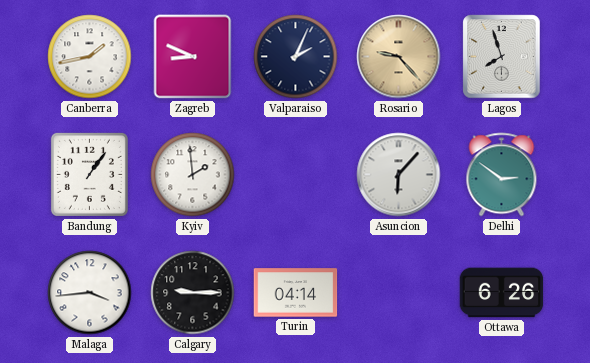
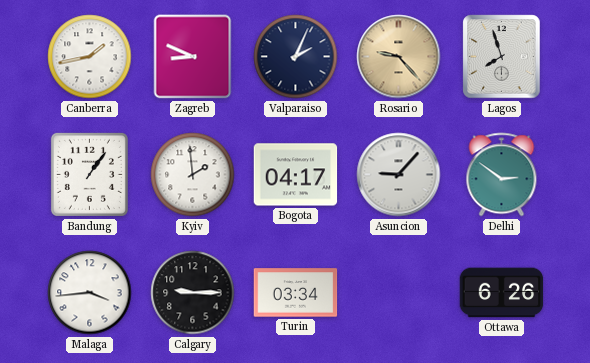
Bogota: none -> 04:17
Asuncion: 6:07 -> 9:07
Turin: 04:14 -> 03:34
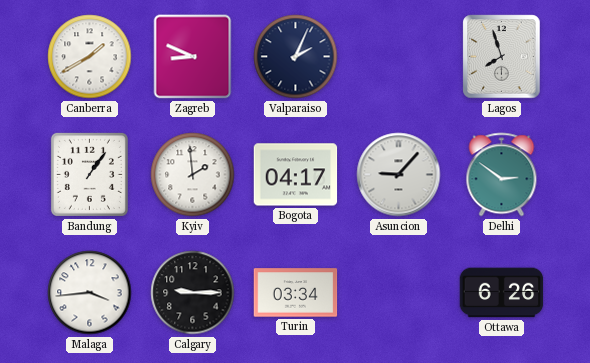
Canberra: 1:43 -> 1:40
Rosario: 9:23 -> none
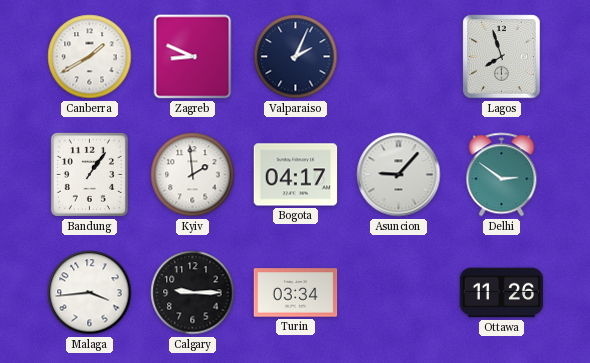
Ottawa: 6:26 -> 11:26
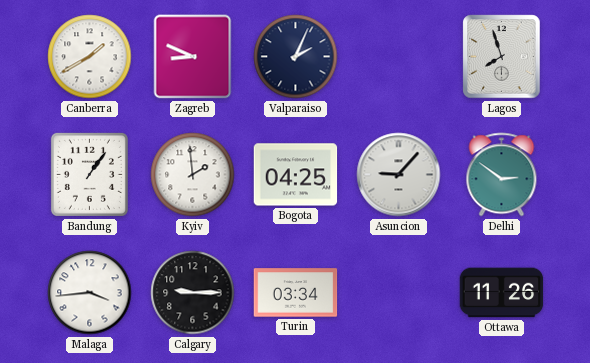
Bogota: 04:17 -> 04:25
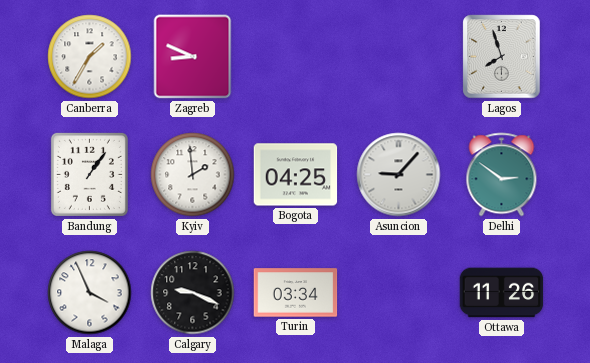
Canberra: 1:40 -> 1:35
Valparaiso: 2:04 -> none
Malaga: 3:44 -> 3:56
Calgary: 9:15 -> 9:19
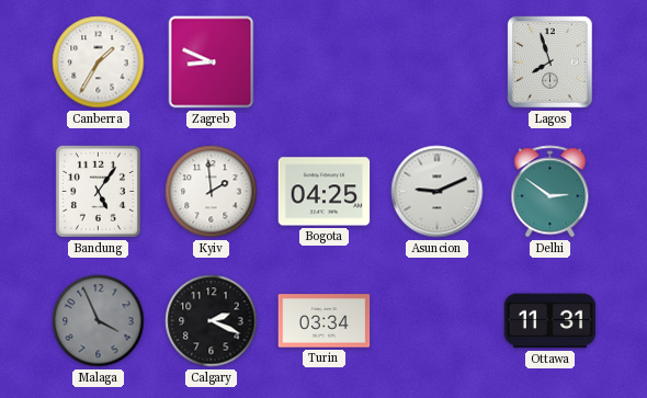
Bandung: 1:06 -> 5:06
Asuncion: 9:07 -> 9:11
Malaga dial: white -> grey
Calgary: 9:19 -> 2:19
Ottawa: 11:26 -> 11:31
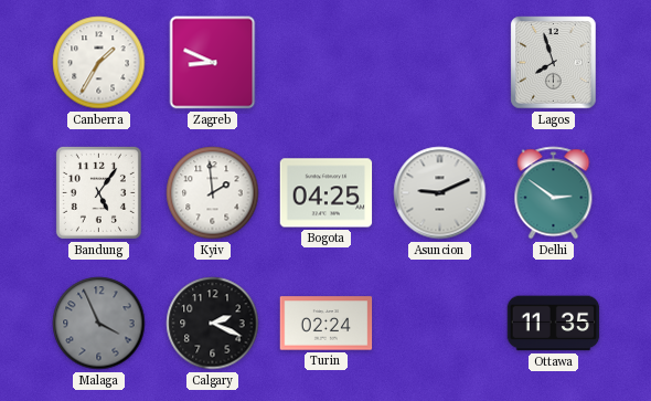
Turin: 03:34 -> 02:24
Ottawa: 11:31 -> 11:35
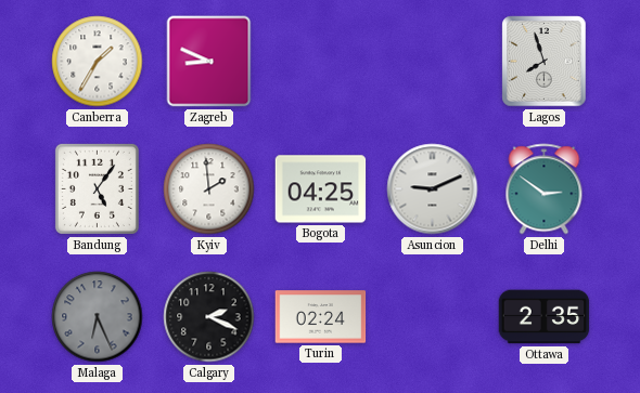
Malaga: 3:56 -> 6:26
Ottawa: 11:35 -> 2:35
